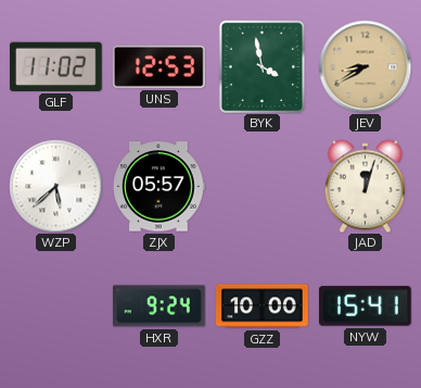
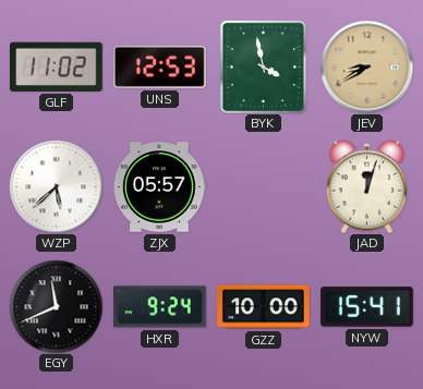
EGY: none -> 11:41
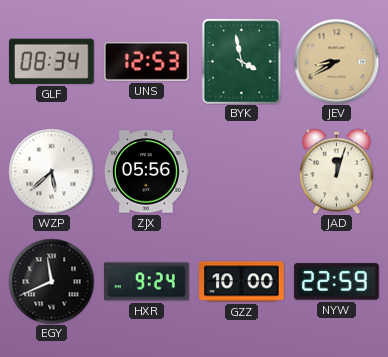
GLF: 11:02 -> 08:34
ZJX: 05:57 -> 05:56
NYW: 15:41 -> 22:59
